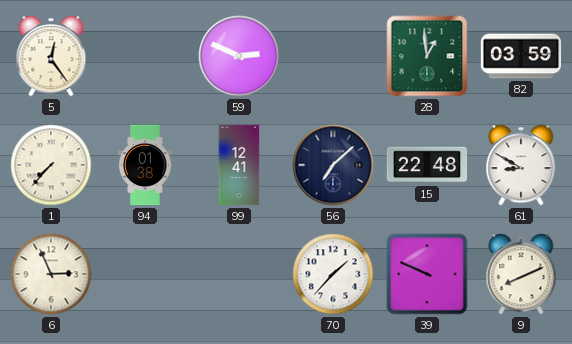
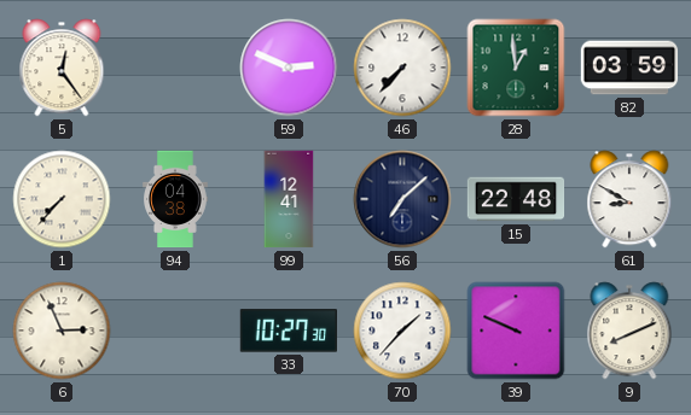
46: none -> 7:37
94: 01:38 -> 04:38
33: none -> 10:27
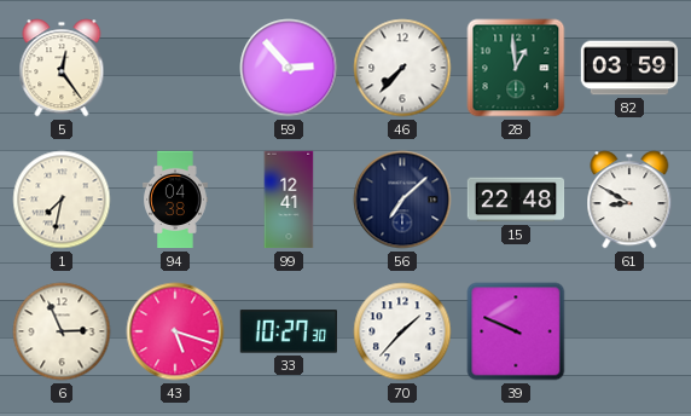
59: 2:49 -> 2:53
1: 7:37 -> 7:32
43: none -> 5:18
9: 8:11 -> none
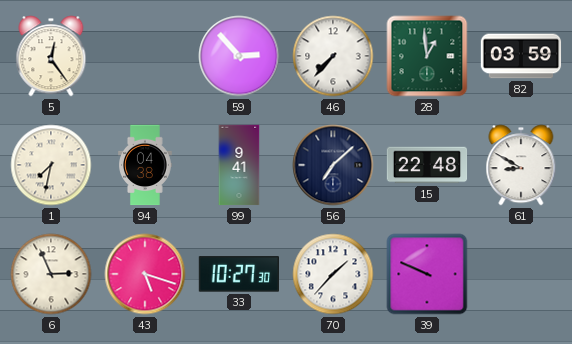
99: 12:41 -> 9:41
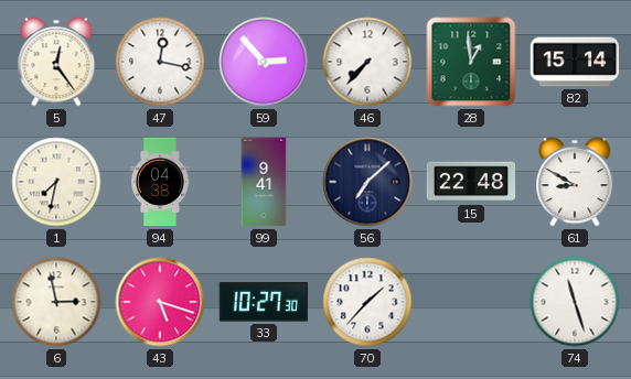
47: none -> 12:17
82: 03:59 -> 15:14
6: 2:56 -> 2:58
39: 9:49 -> none
74: none -> 11:27
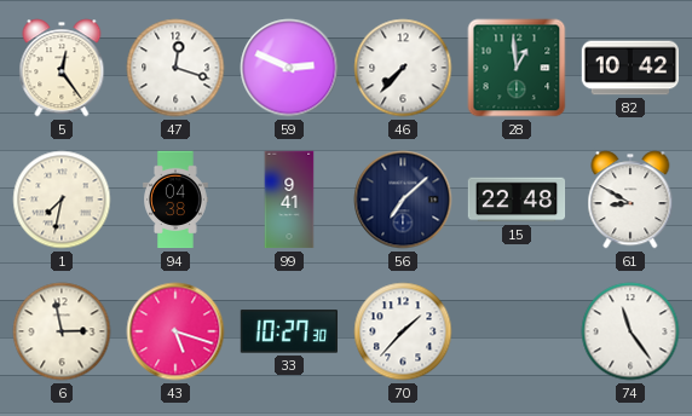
47: 12:17 -> 12:18
59: 2:53 -> 2:49
82: 15:14 -> 10:42
74: 11:27 -> 11:24
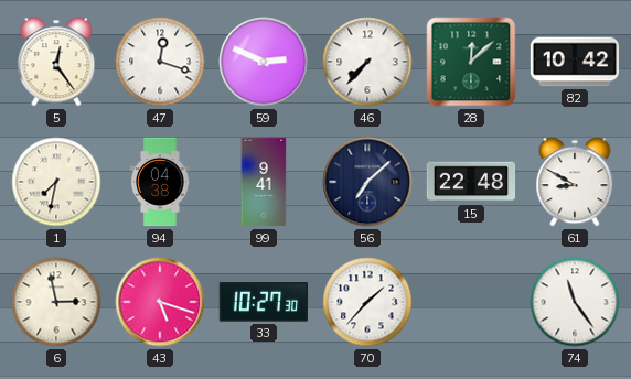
28: 12:59 -> 12:08
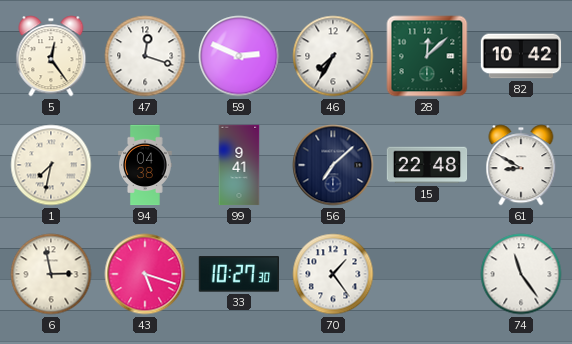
46: 7:37 -> 7:35
70: 1:37 -> 1:24
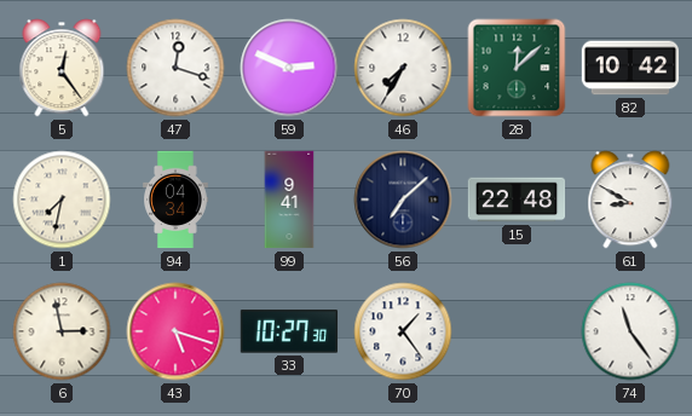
94: 04:38 -> 04:34
